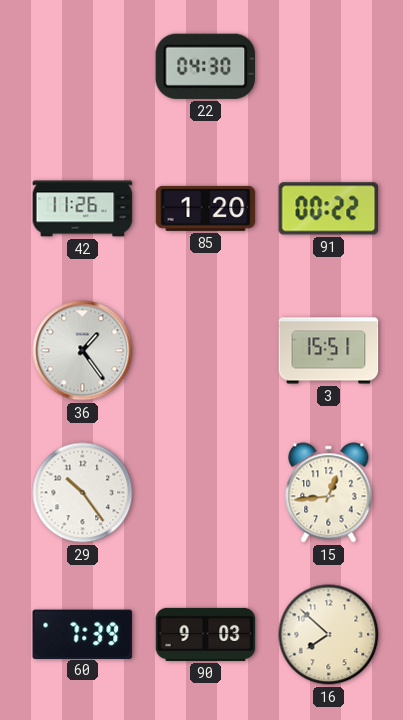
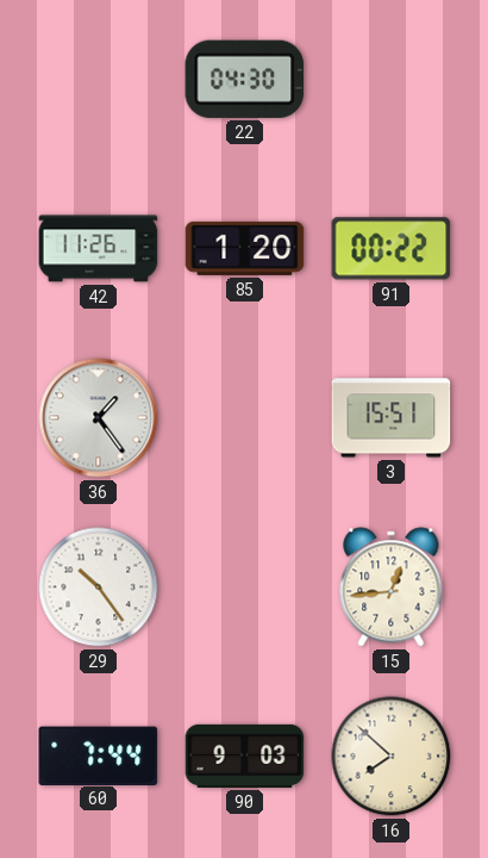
60: 7:39 -> 7:44
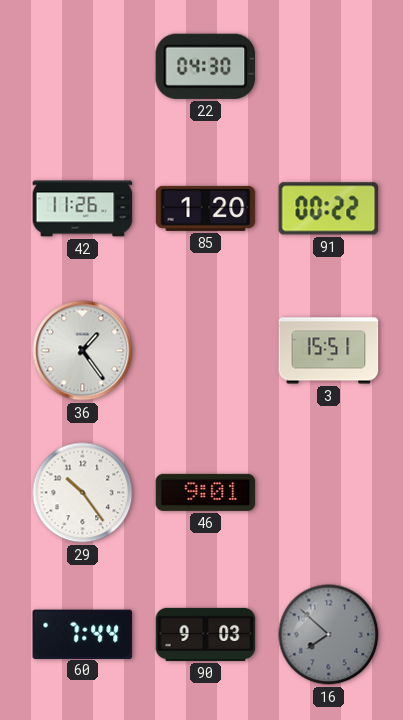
46: none -> 9:01
15: 12:44 -> none
16 dial: cream -> grey
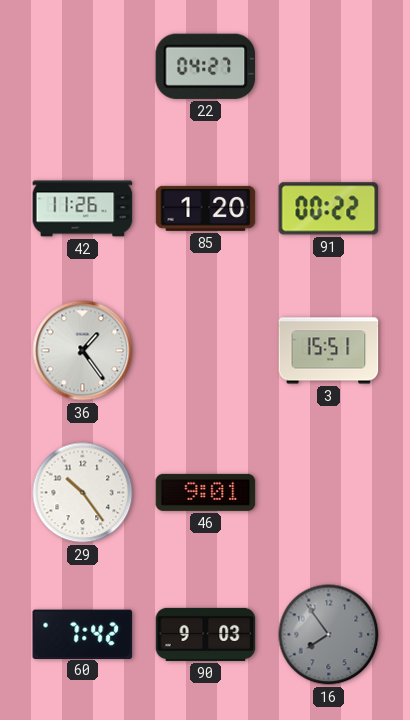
22: 04:30 -> 04:27
60: 7:44 -> 7:42
16: 7:52 -> 7:54
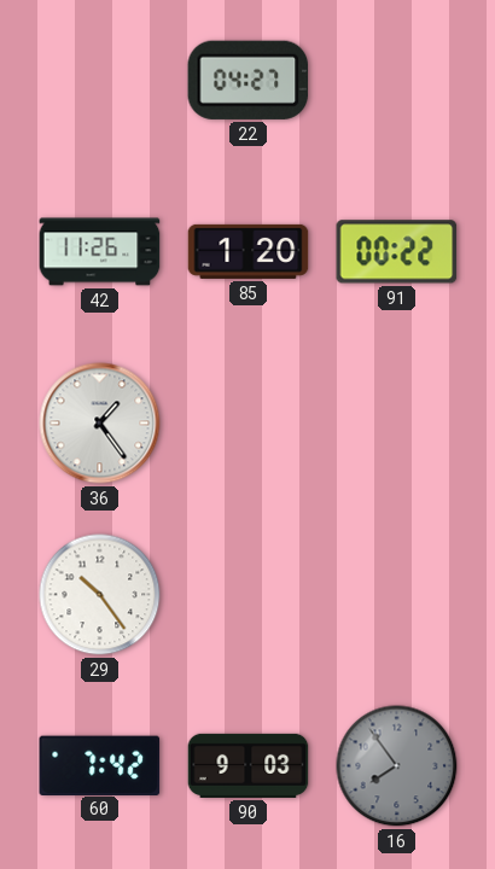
3: 15:51 -> none
46: 9:01 -> none
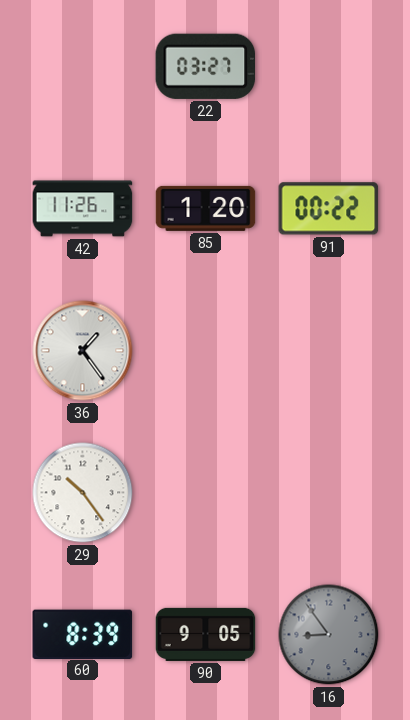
22: 04:27 -> 03:27
60: 7:42 -> 8:39
90: 9:03 -> 9:05
16: 7:54 -> 8:54
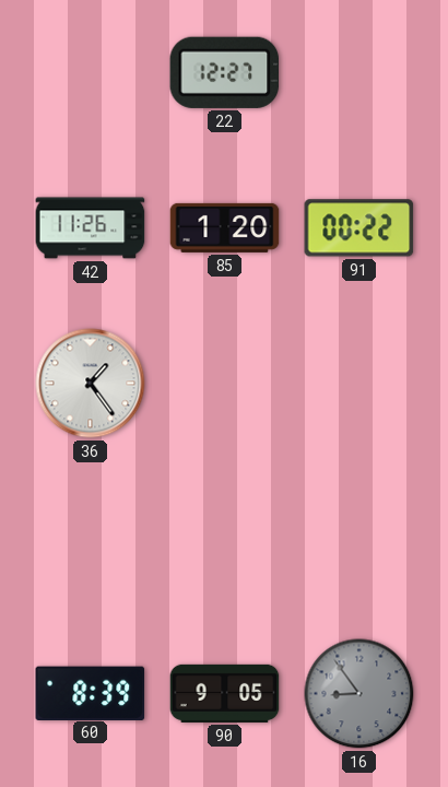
22: 03:27 -> 12:27
29: 10:24 -> none
